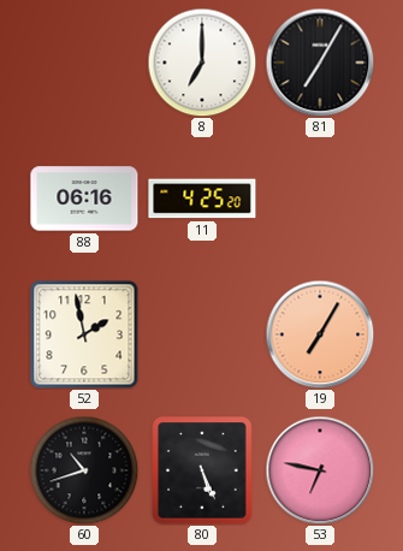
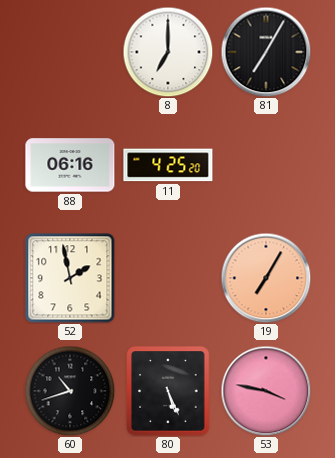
53: 6:47 -> 3:47
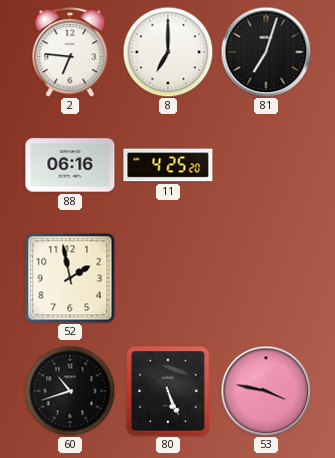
2: none -> 6:46
81: 7:05 -> 7:03
19: 7:05 -> none
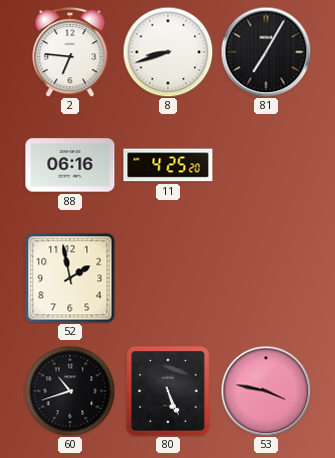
8: 7:00 -> 8:42
81: 7:03 -> 7:05
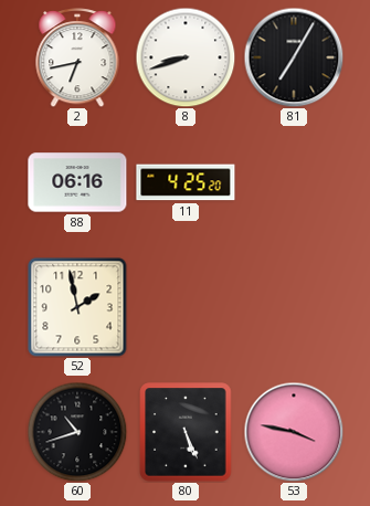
2: 6:46 -> 6:43
